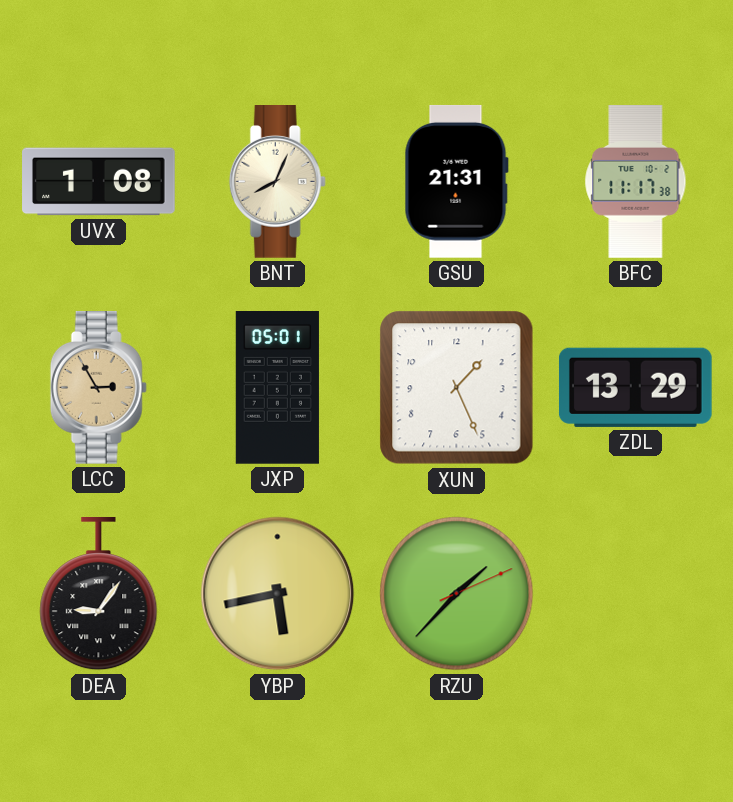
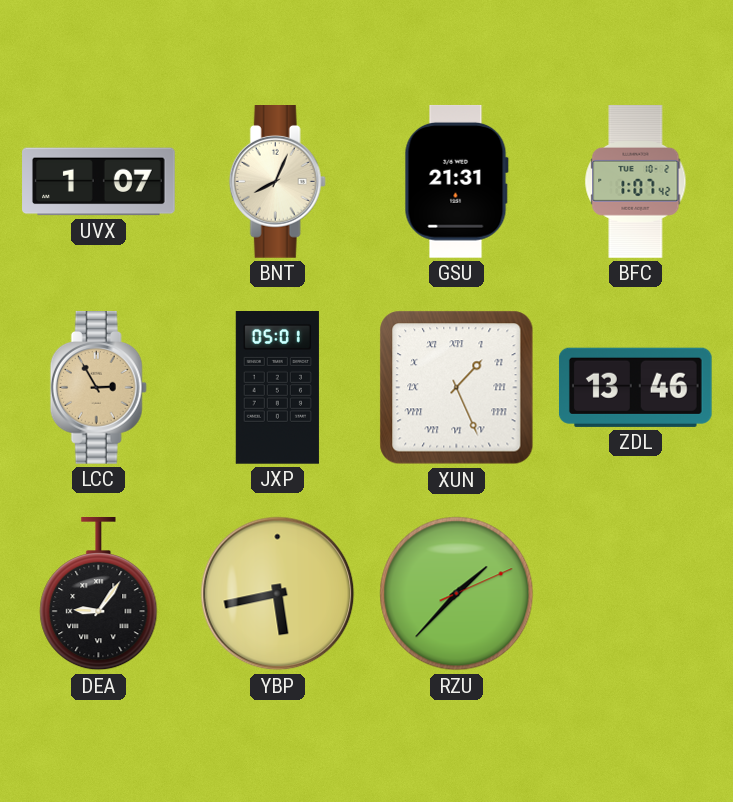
UVX: 1:08 -> 1:07
BFC: 11:17 -> 1:07
XUN numerals: Arabic -> Roman
ZDL: 13:29 -> 13:46
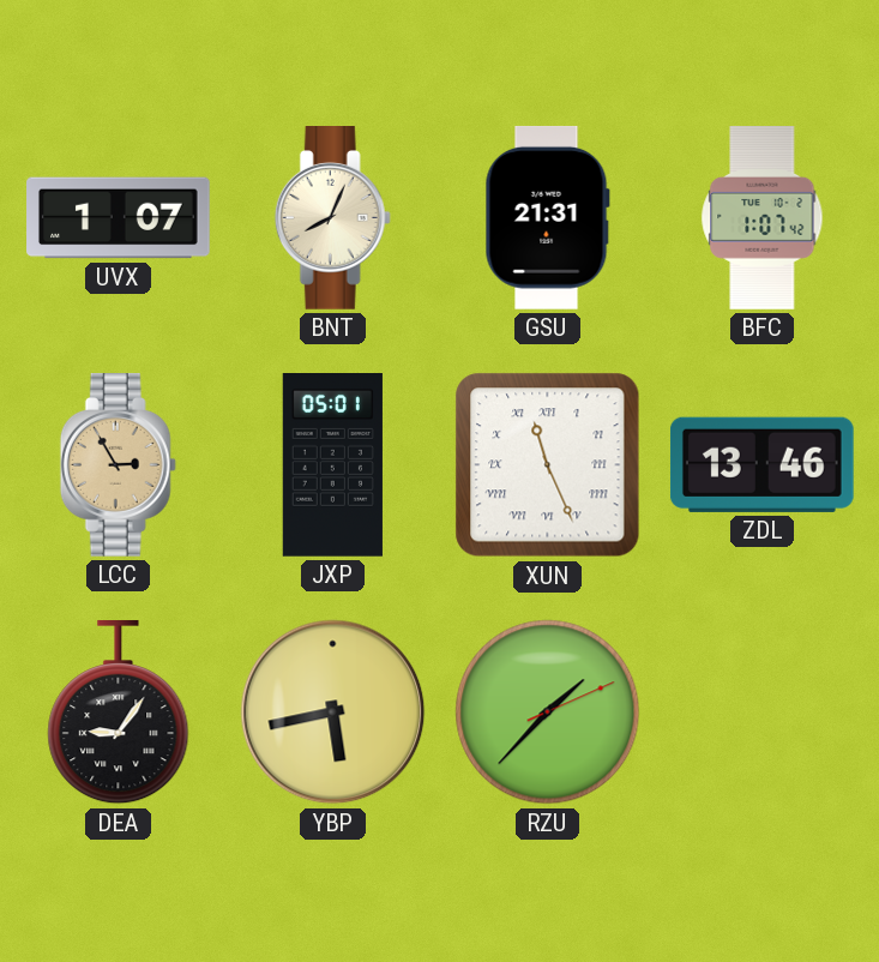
XUN: 1:26 -> 11:26
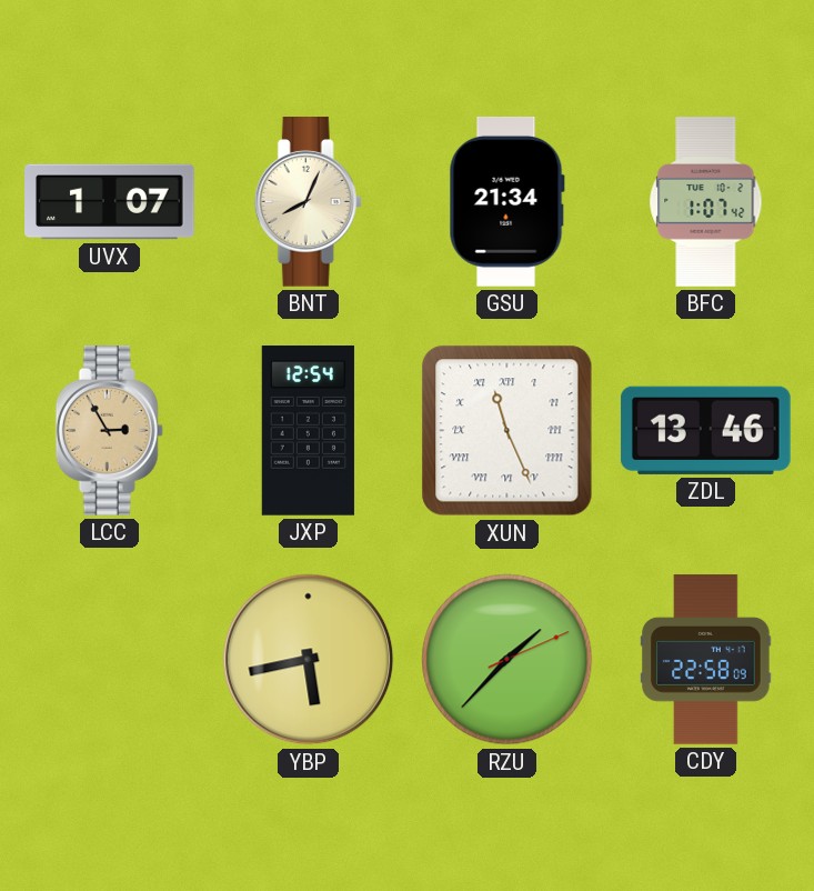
GSU: 21:31 -> 21:34
JXP: 05:01 -> 12:54
DEA: 9:06 -> none
CDY: none -> 22:58
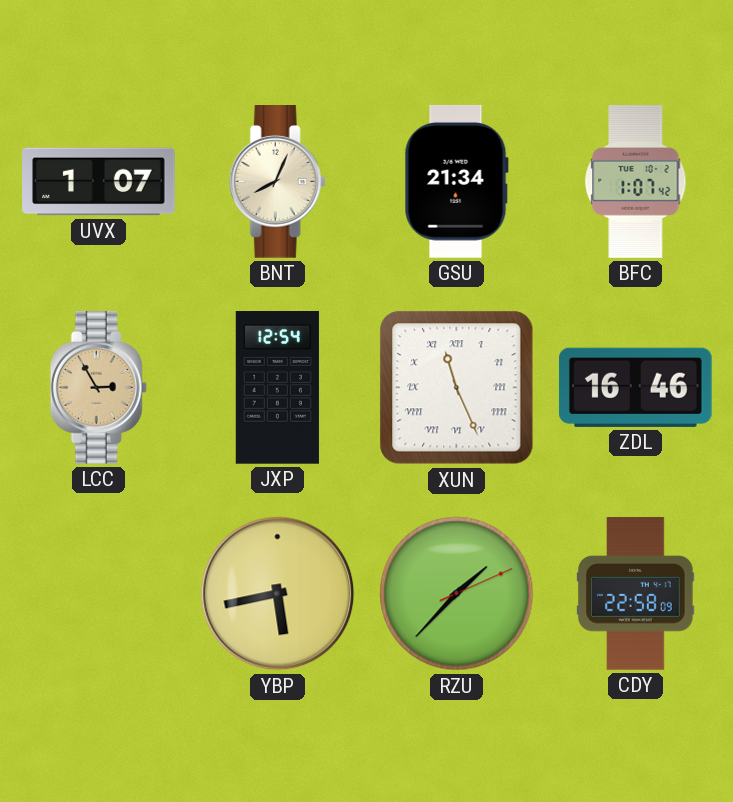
ZDL: 13:46 -> 16:46
